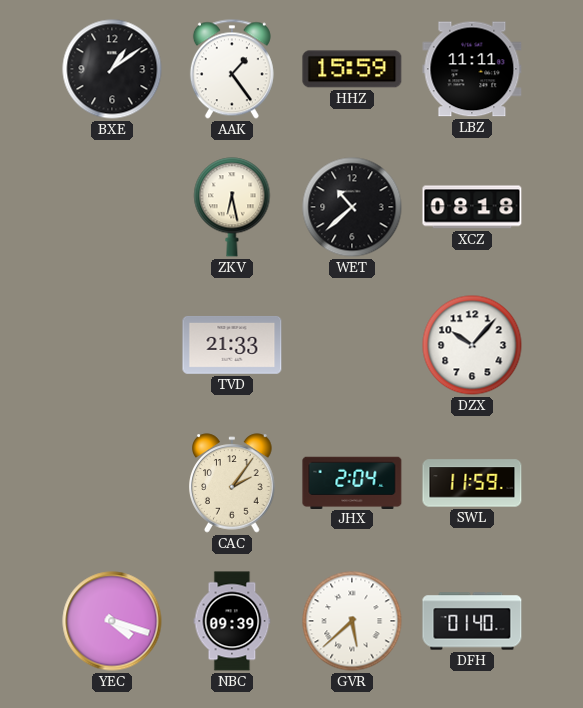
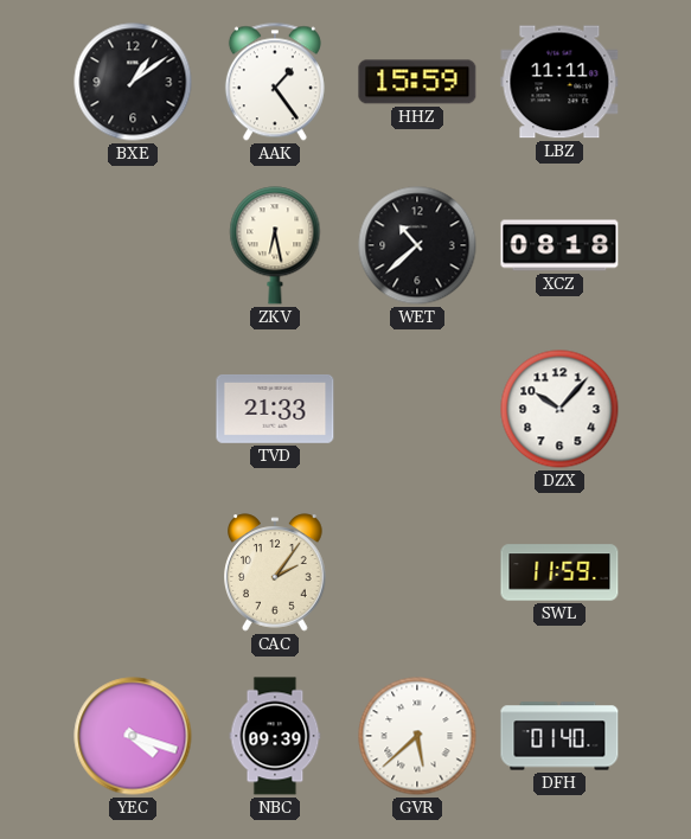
JHX: 2:04 -> none
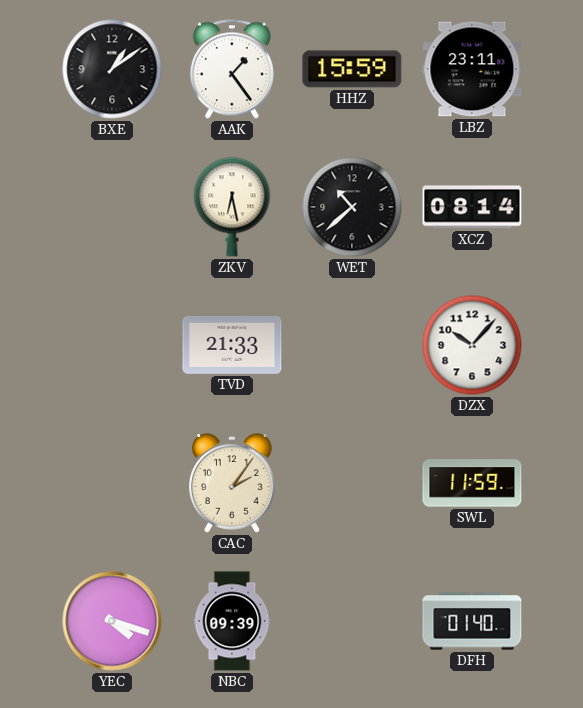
LBZ: 11:11 -> 23:11
XCZ: 08:18 -> 08:14
GVR: 5:38 -> none
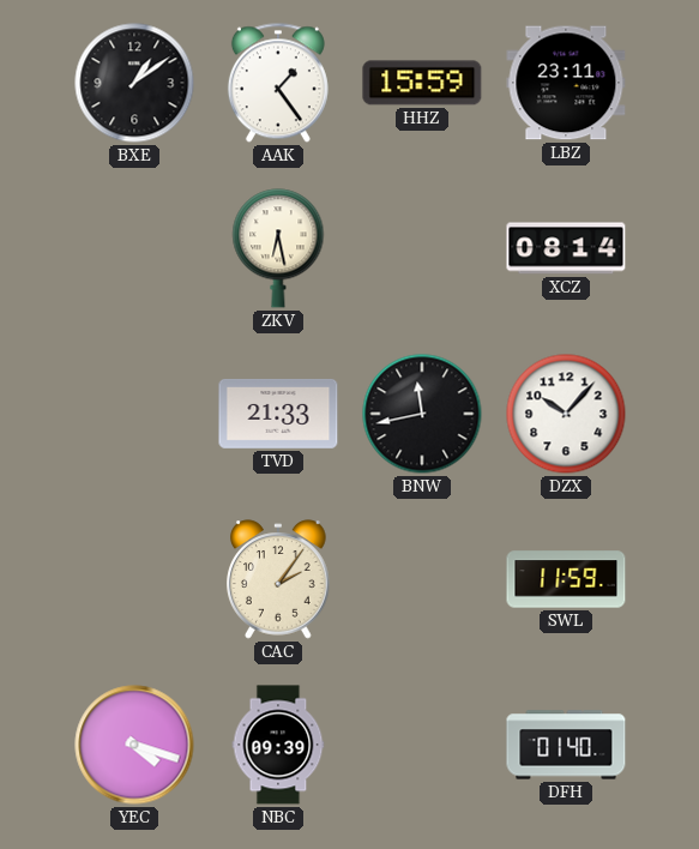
WET: 10:38 -> none
BNW: none -> 11:43
